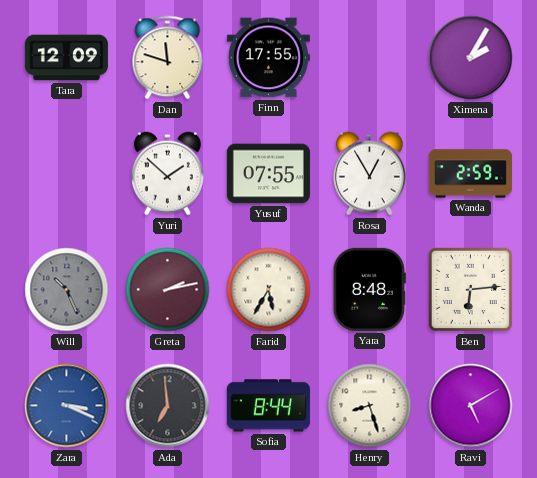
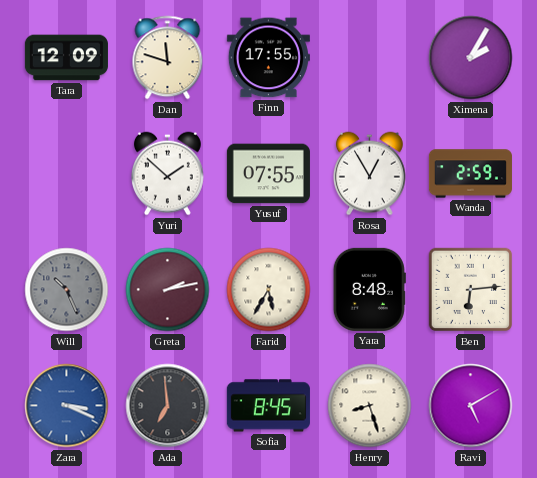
Sofia: 8:44 -> 8:45
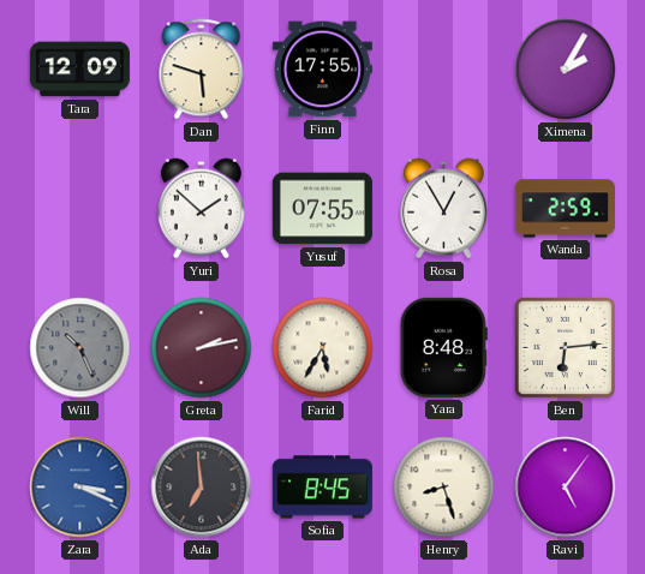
Dan: 11:48 -> 5:48
Ravi: 5:10 -> 5:06
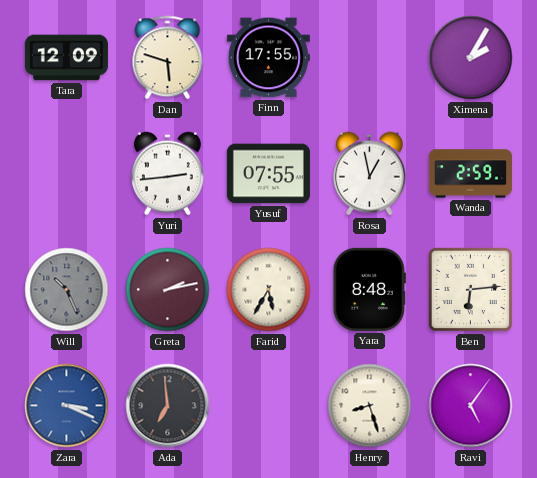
Yuri: 1:52 -> 2:44
Rosa: 12:55 -> 12:58
Sofia: 8:45 -> none
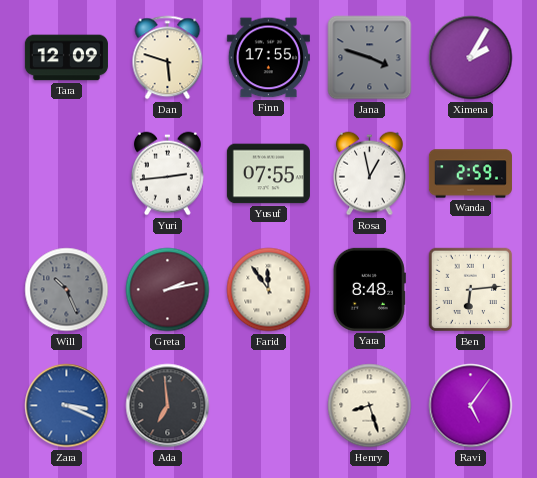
Jana: none -> 3:48
Farid: 5:35 -> 11:54
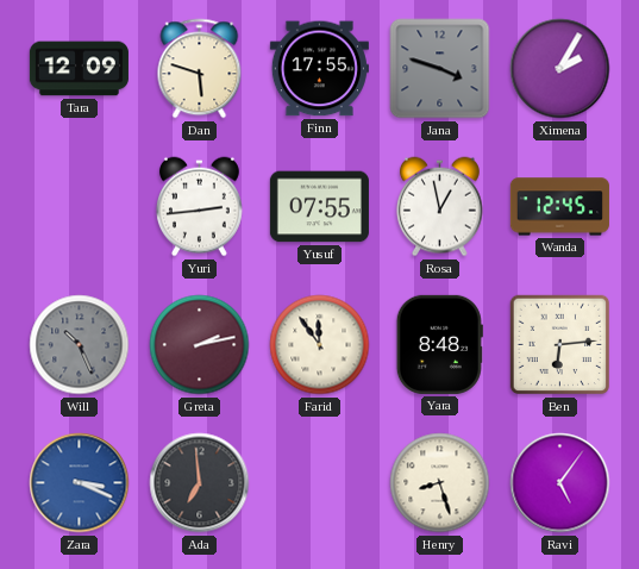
Wanda: 2:59 -> 12:45
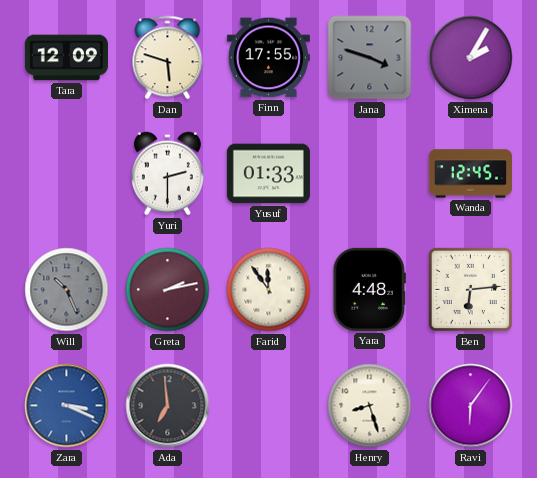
Yuri: 2:44 -> 2:30
Yusuf: 07:55 -> 01:33
Rosa: 12:58 -> none
Yara: 8:48 -> 4:48
Ravi: 5:06 -> 6:06
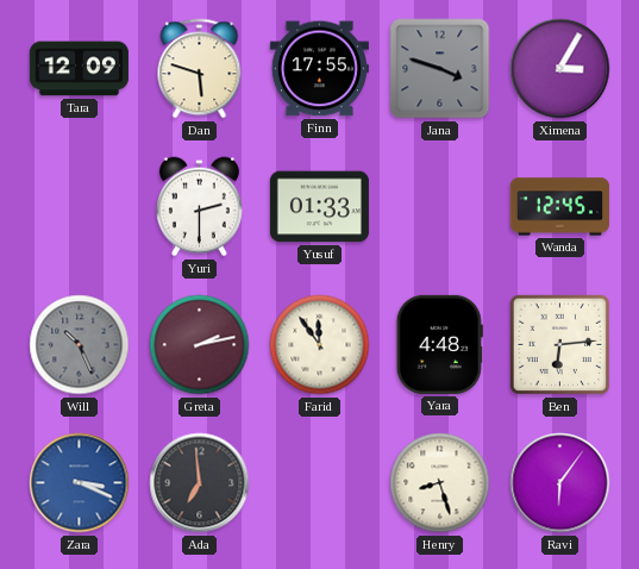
Ximena: 2:05 -> 3:05
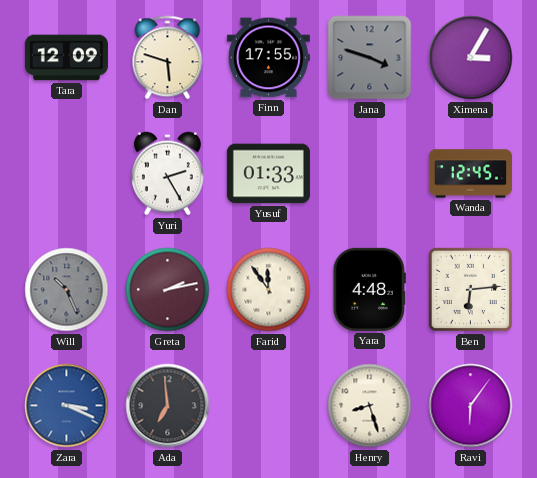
Yuri: 2:30 -> 2:25
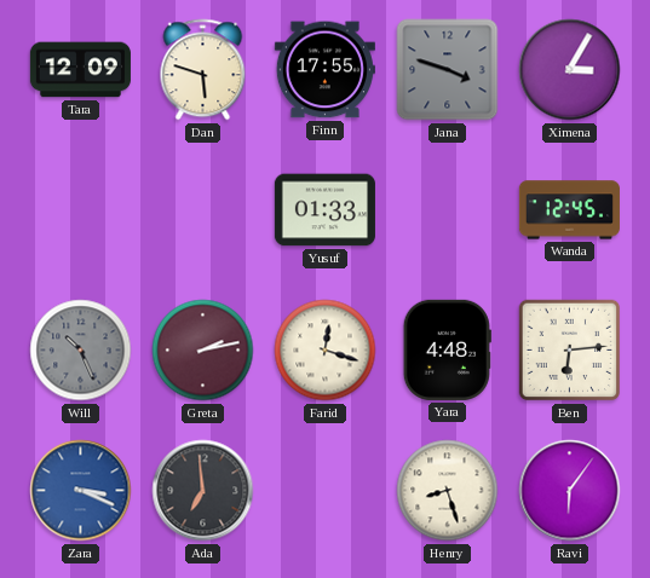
Yuri: 2:25 -> none
Farid: 11:54 -> 12:18
